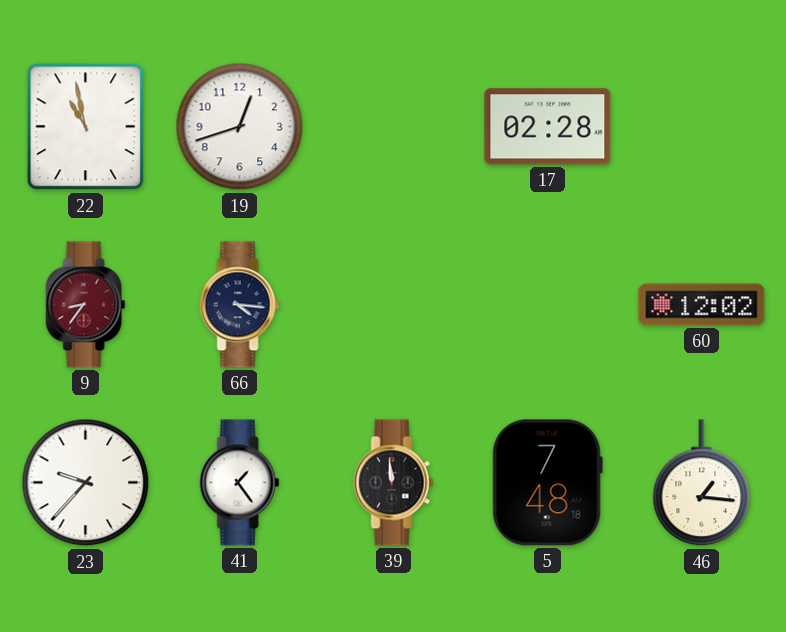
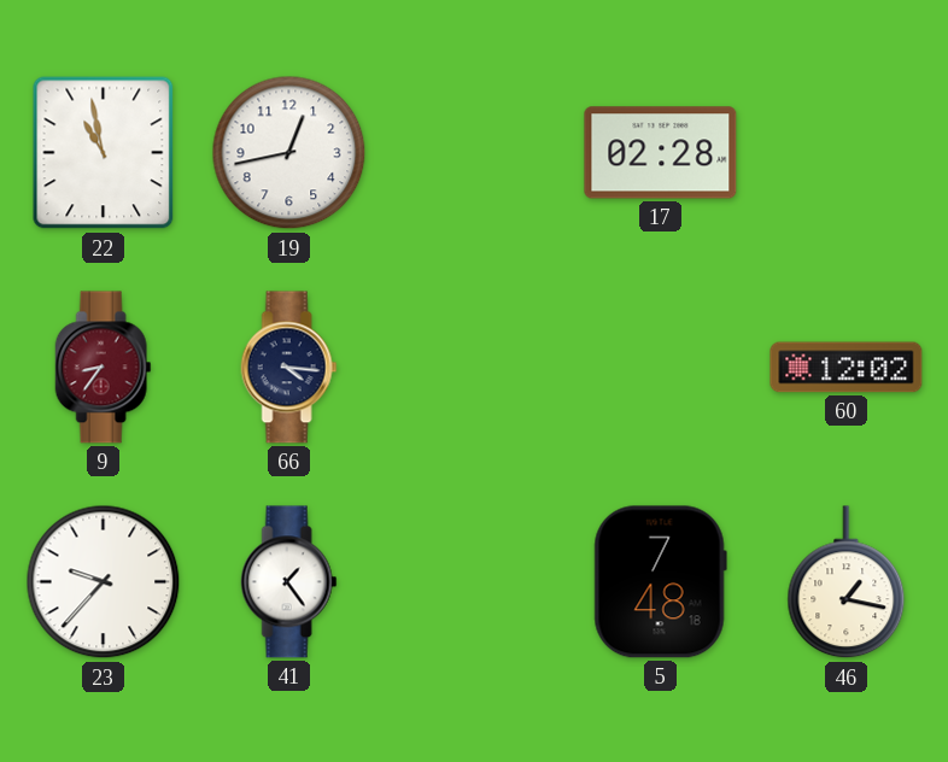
19: 12:42 -> 12:43
39: 11:59 -> none
46: 1:16 -> 1:17
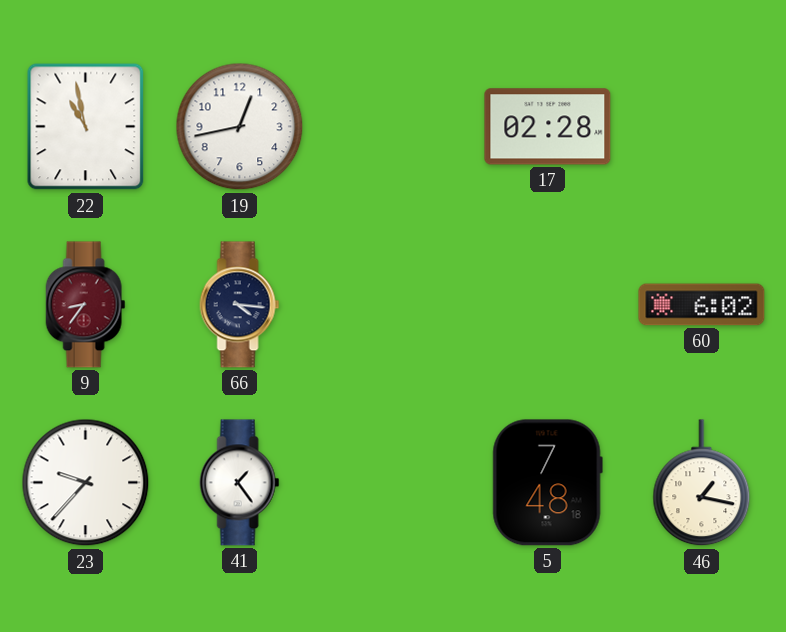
60: 12:02 -> 6:02
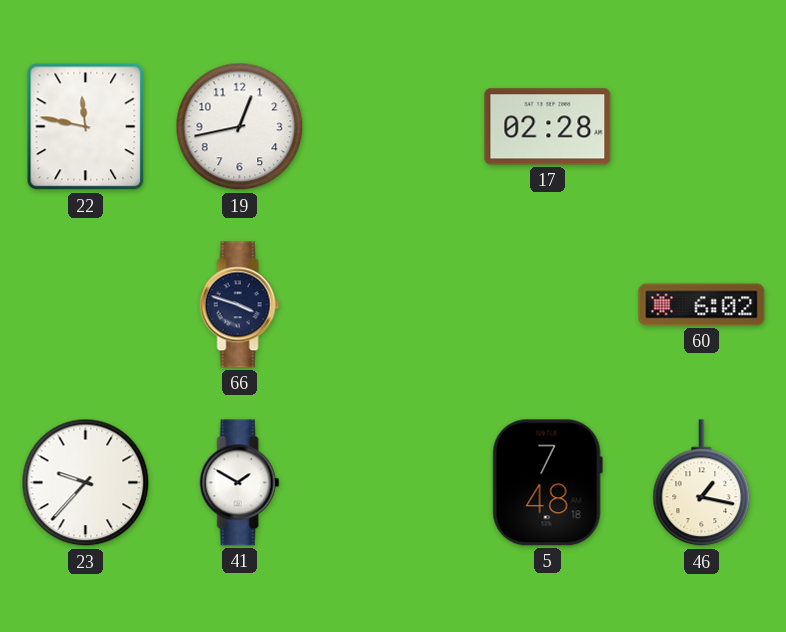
22: 10:58 -> 11:47
9: 8:36 -> none
66: 4:16 -> 3:48
41: 1:24 -> 1:50
